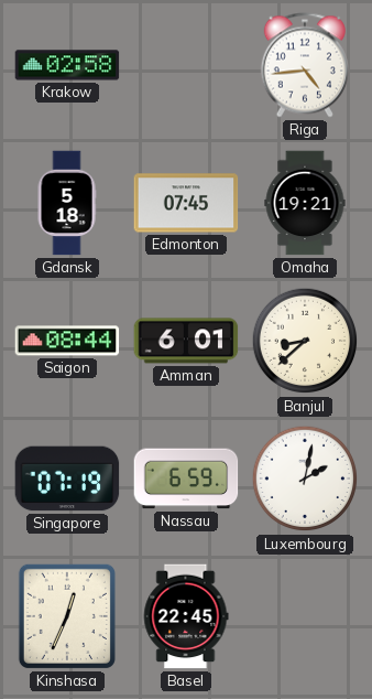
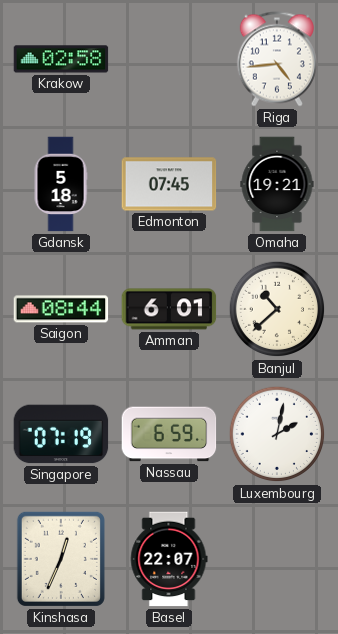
Banjul: 8:38 -> 10:38
Basel: 22:45 -> 22:07
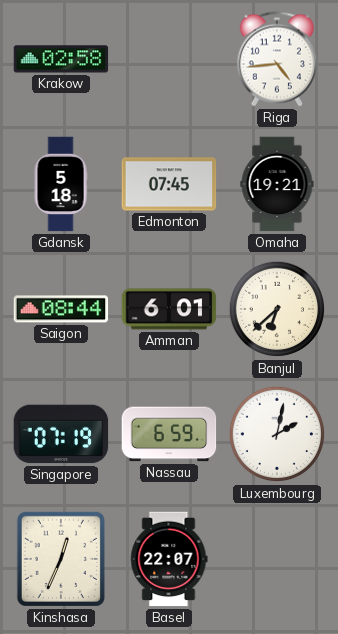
Banjul: 10:38 -> 6:38
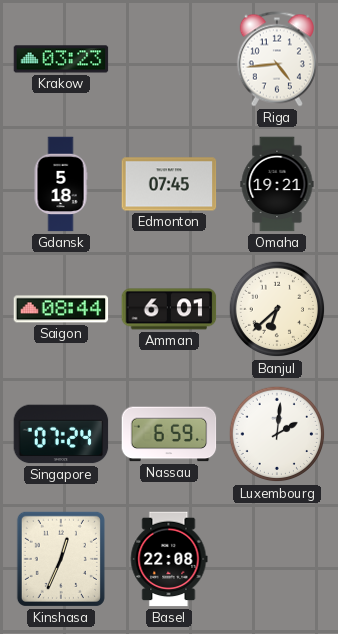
Krakow: 02:58 -> 03:23
Singapore: 07:19 -> 07:24
Luxembourg: 2:02 -> 2:01
Basel: 22:07 -> 22:08
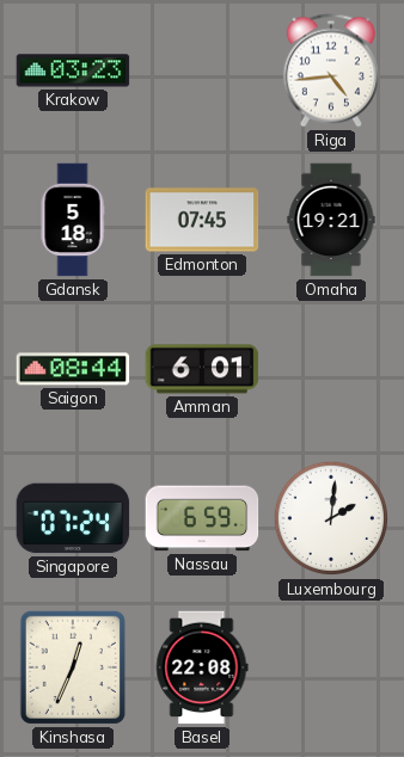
Banjul: 6:38 -> none
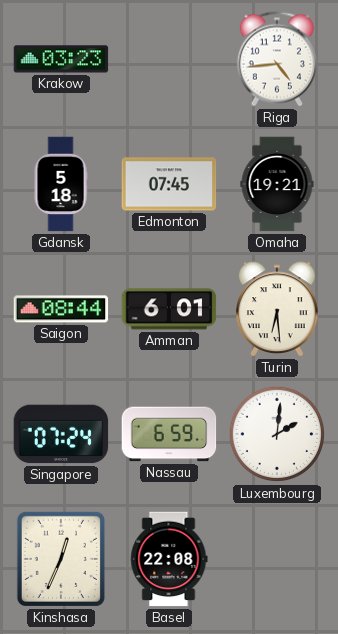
Turin: none -> 6:29
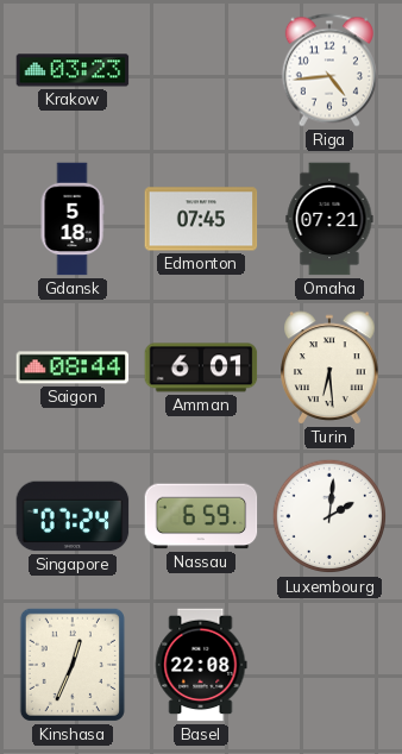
Omaha: 19:21 -> 07:21
